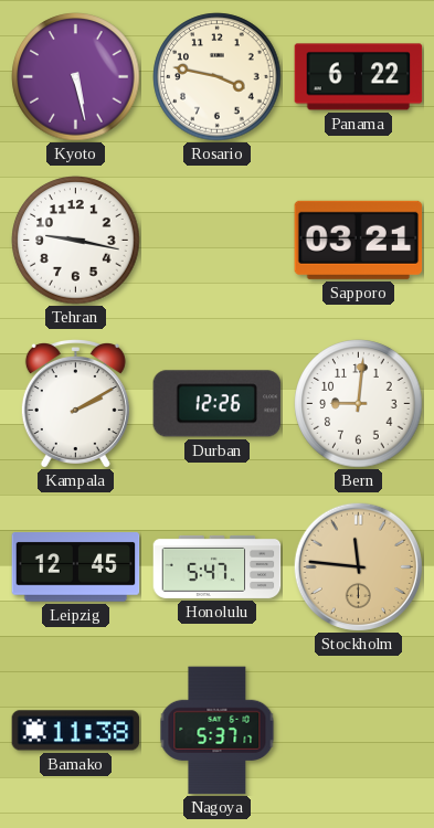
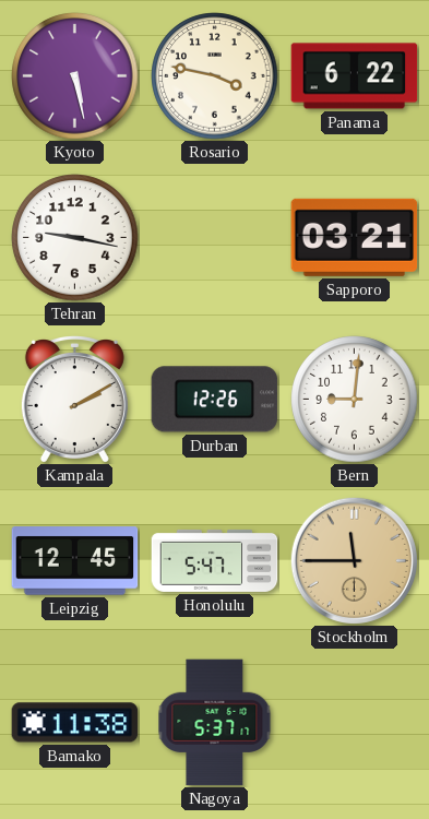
Stockholm: 11:46 -> 11:45
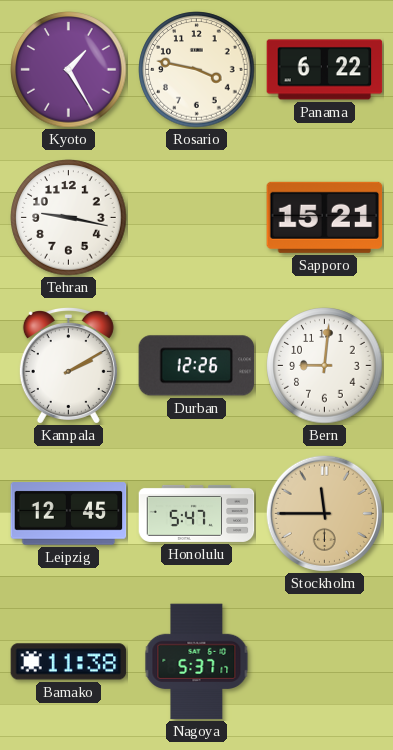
Kyoto: 5:28 -> 1:25
Sapporo: 03:21 -> 15:21
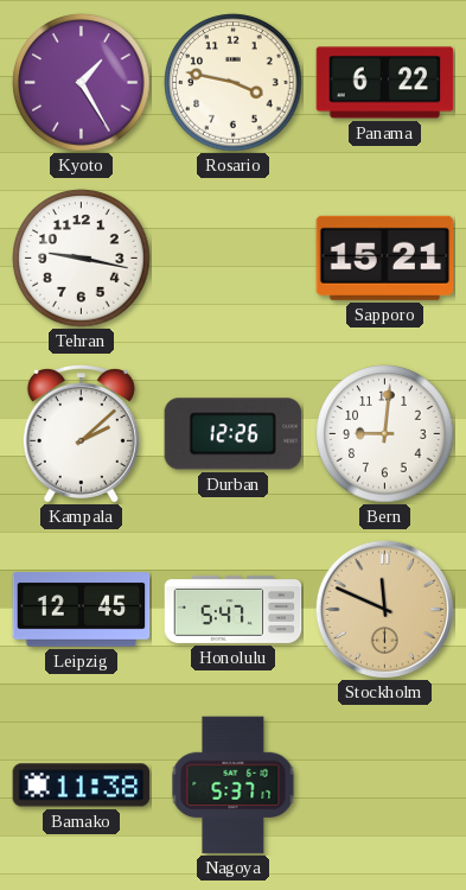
Kampala: 2:10 -> 2:08
Stockholm: 11:45 -> 11:49
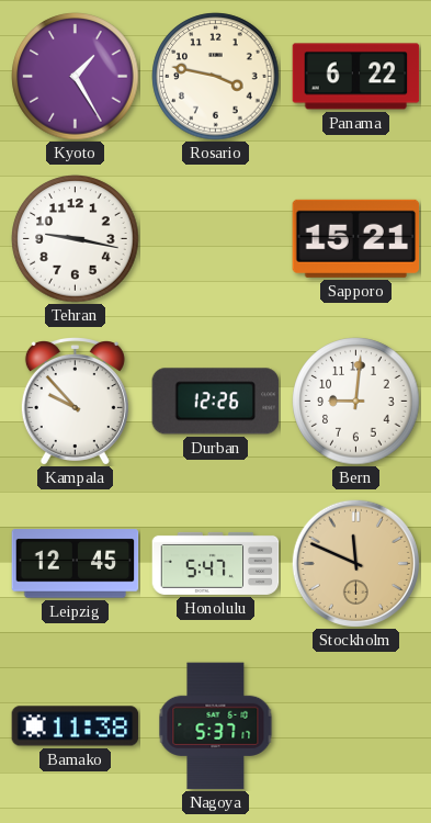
Kampala: 2:08 -> 9:53
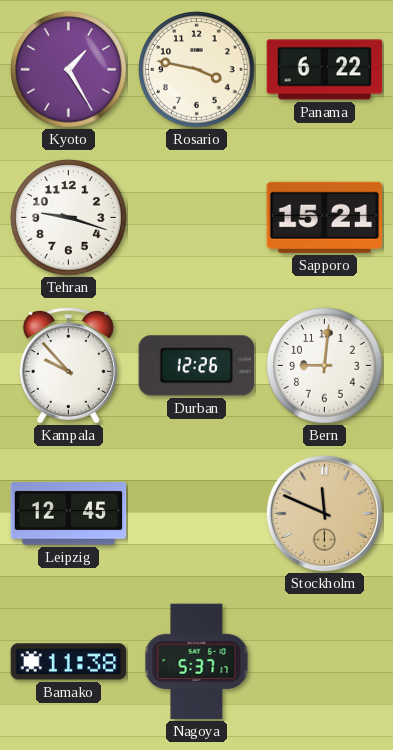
Tehran: 9:17 -> 9:18
Honolulu: 5:47 -> none
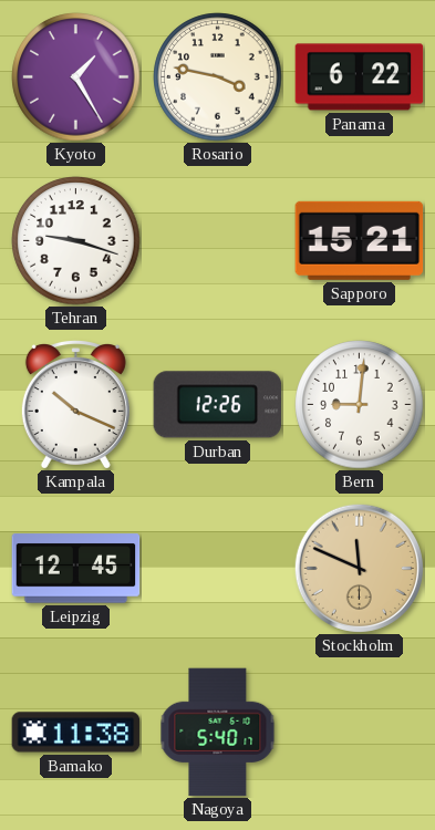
Kampala: 9:53 -> 10:19
Nagoya: 5:37 -> 5:40
